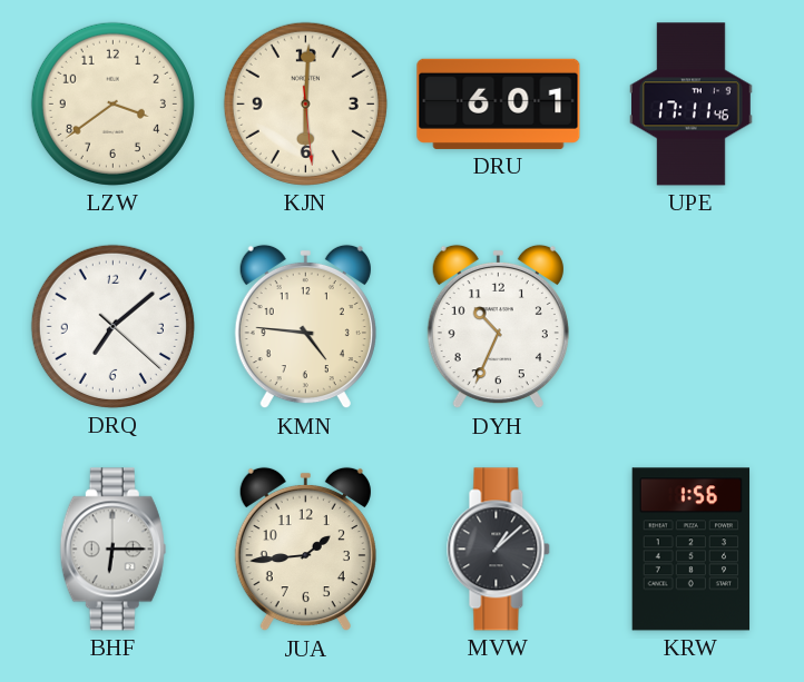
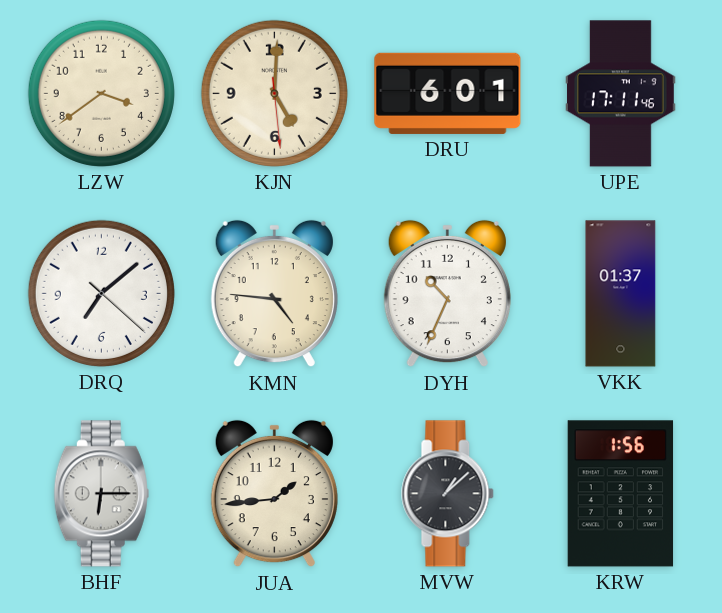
KJN: 6:00 -> 5:00
VKK: none -> 01:37
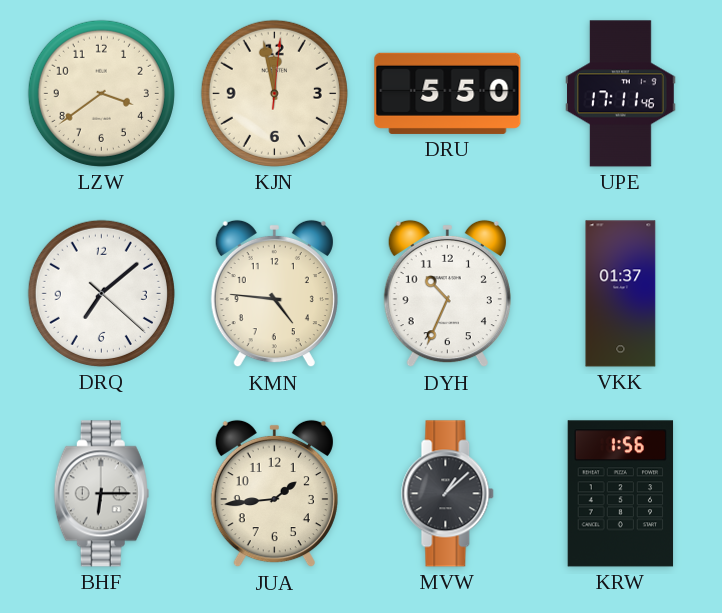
KJN: 5:00 -> 11:58
DRU: 6:01 -> 5:50
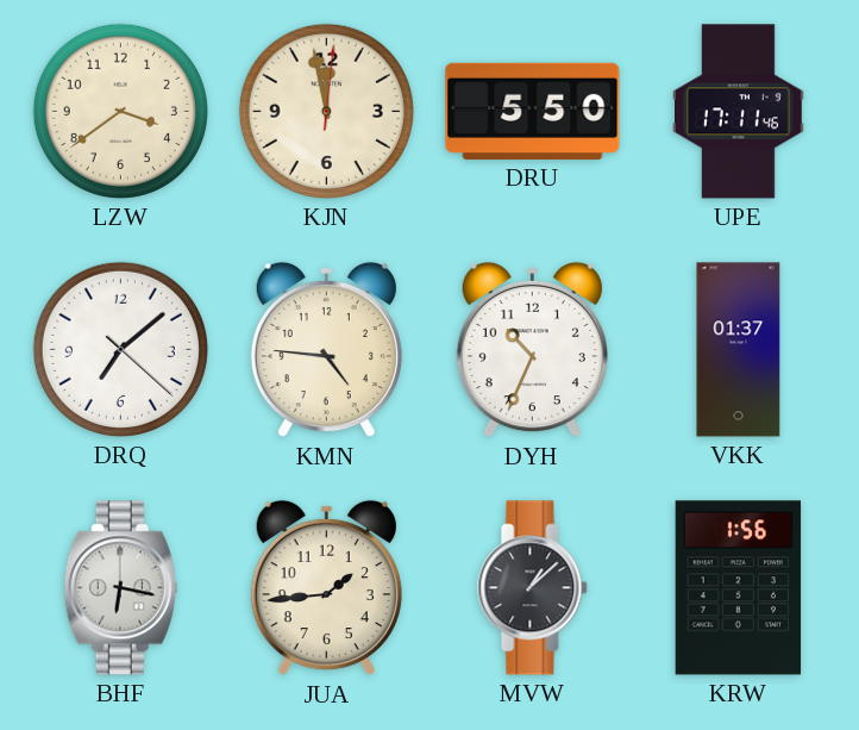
BHF: 6:15 -> 6:17
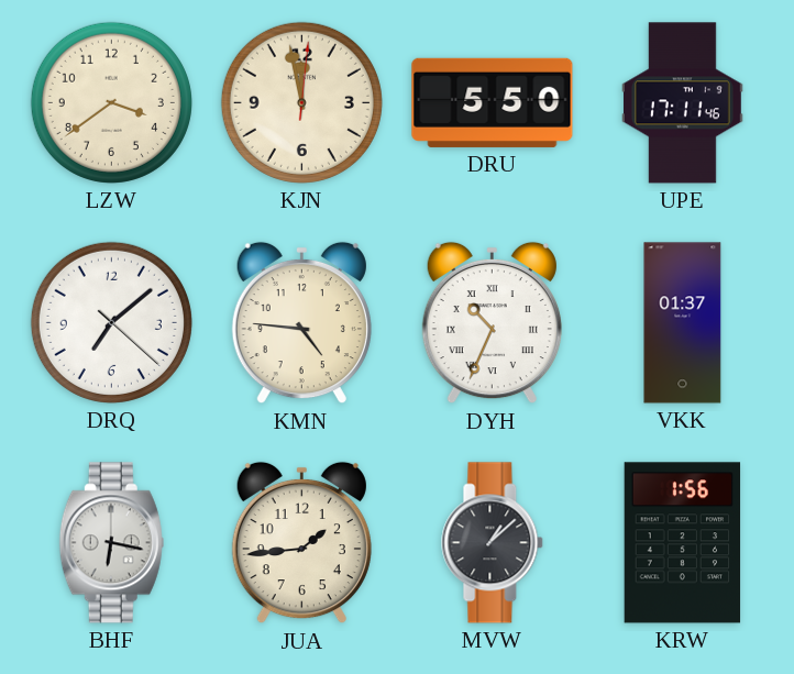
DYH numerals: Arabic -> Roman
